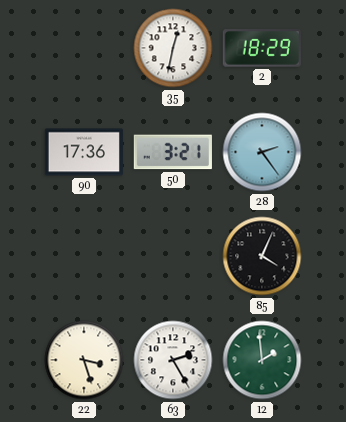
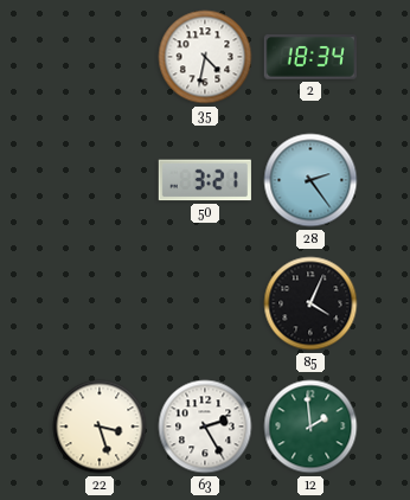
35: 12:32 -> 4:32
2: 18:29 -> 18:34
90: 17:36 -> none
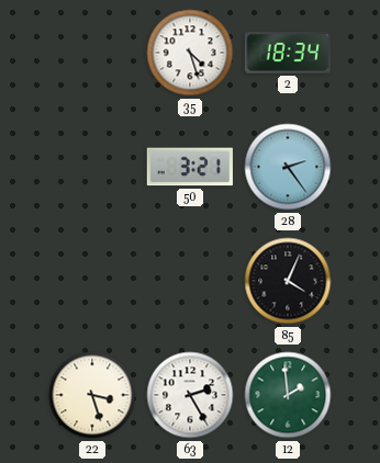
35: 4:32 -> 4:27
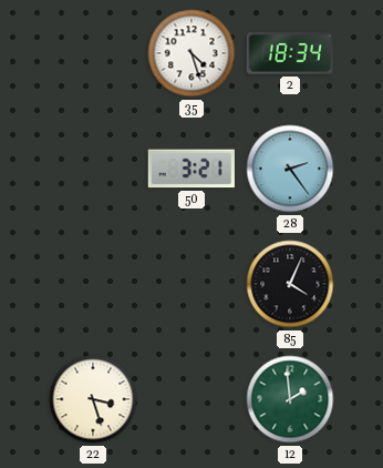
63: 2:25 -> none
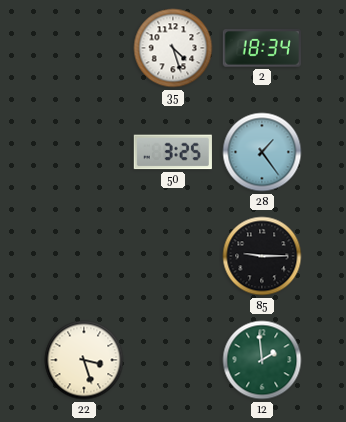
50: 3:21 -> 3:25
28: 2:24 -> 1:24
85: 4:04 -> 9:15
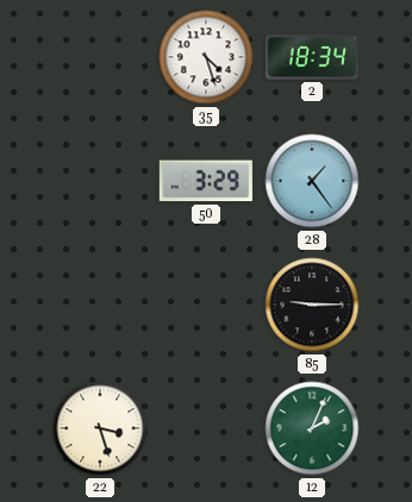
50: 3:25 -> 3:29
12: 1:59 -> 2:04
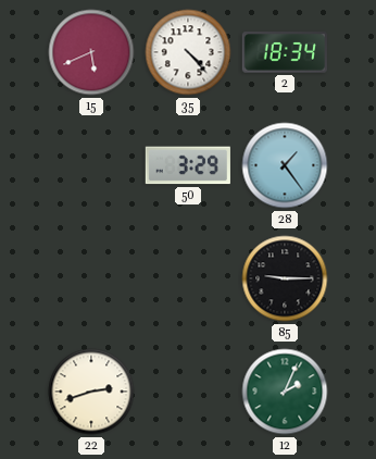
15: none -> 5:41
35: 4:27 -> 4:23
22: 3:27 -> 2:42
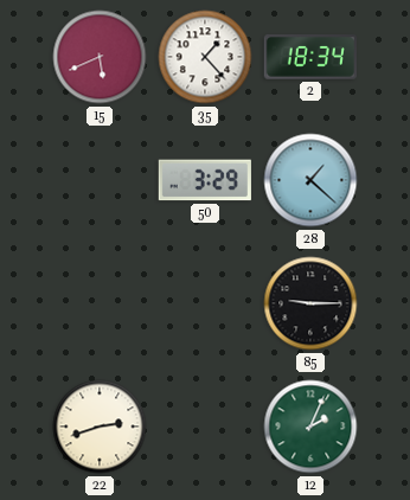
35: 4:23 -> 1:23
28: 1:24 -> 1:22
